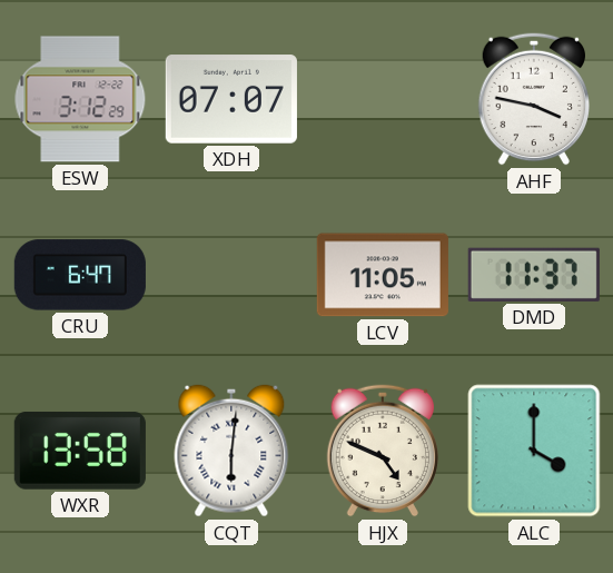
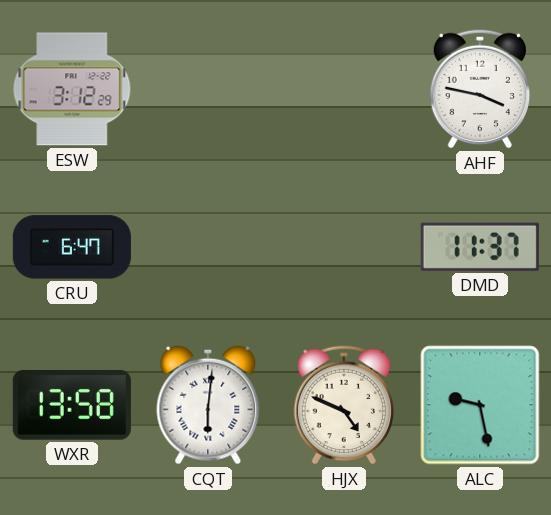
XDH: 07:07 -> none
LCV: 11:05 -> none
ALC: 4:00 -> 9:28
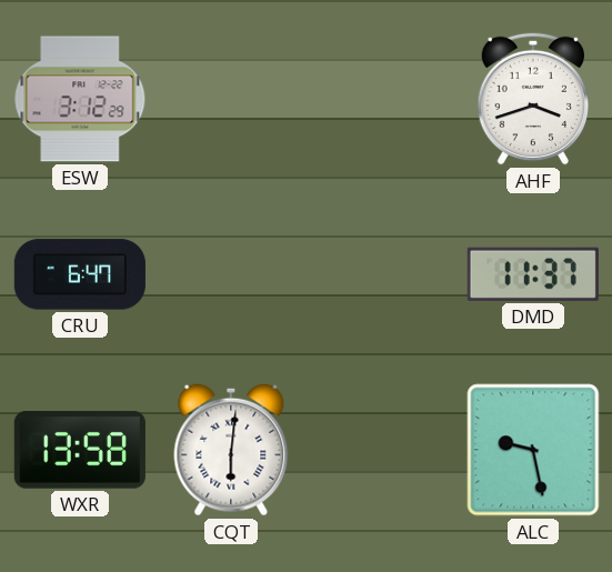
AHF: 3:47 -> 3:42
HJX: 4:49 -> none
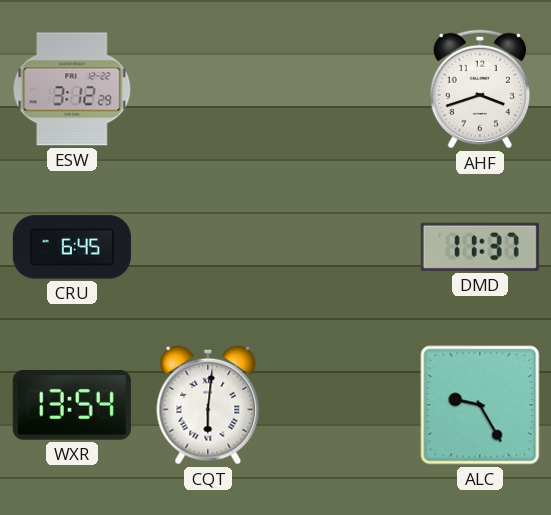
CRU: 6:47 -> 6:45
WXR: 13:58 -> 13:54
ALC: 9:28 -> 9:25
